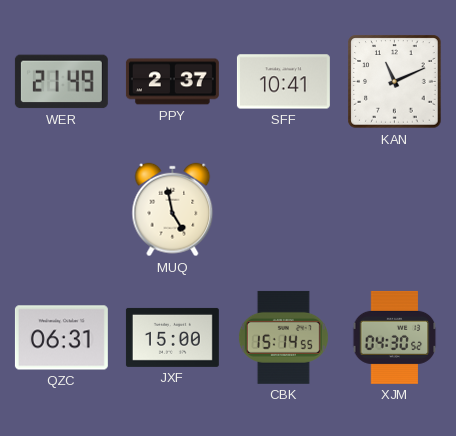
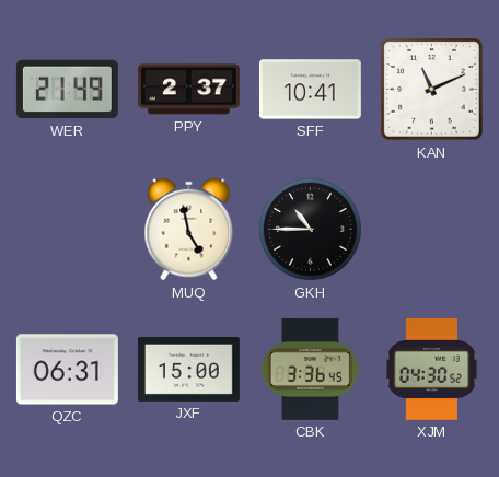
GKH: none -> 10:45
CBK: 15:14 -> 3:36
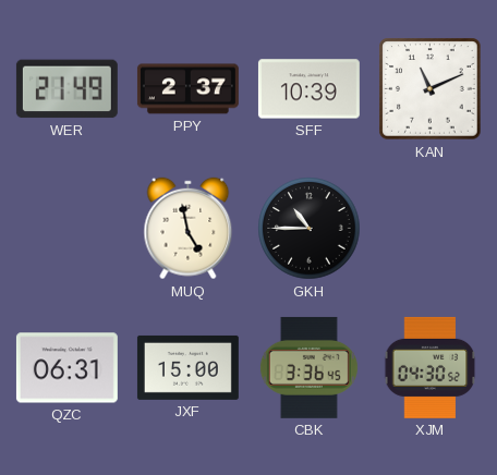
SFF: 10:41 -> 10:39
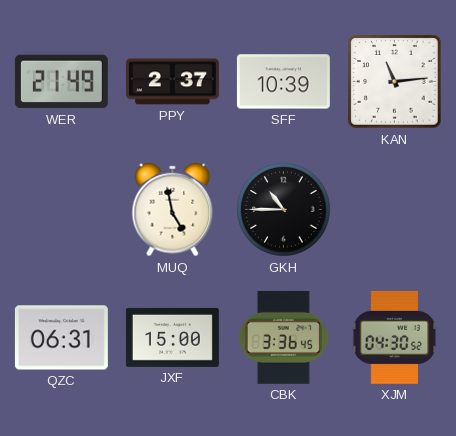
KAN: 11:11 -> 11:14
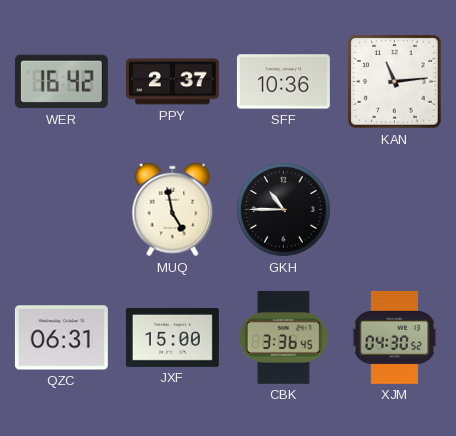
WER: 21:49 -> 16:42
SFF: 10:39 -> 10:36
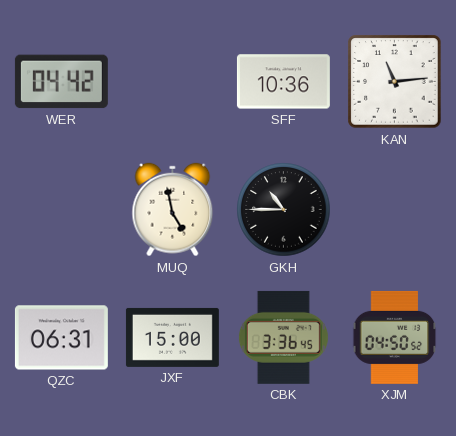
WER: 16:42 -> 04:42
PPY: 2:37 -> none
XJM: 04:30 -> 04:50
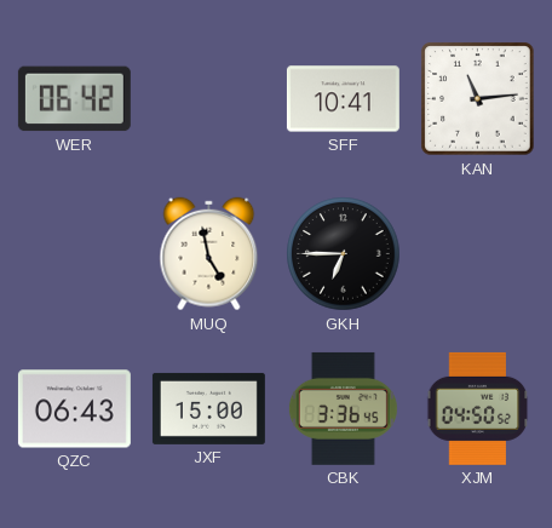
WER: 04:42 -> 06:42
SFF: 10:36 -> 10:41
GKH: 10:45 -> 6:45
QZC: 06:31 -> 06:43
